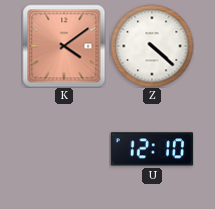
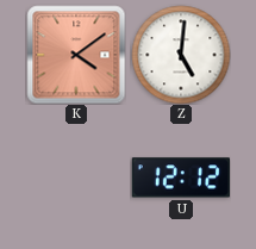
Z: 4:22 -> 5:01
U: 12:10 -> 12:12
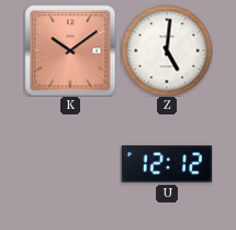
K: 4:09 -> 10:09
